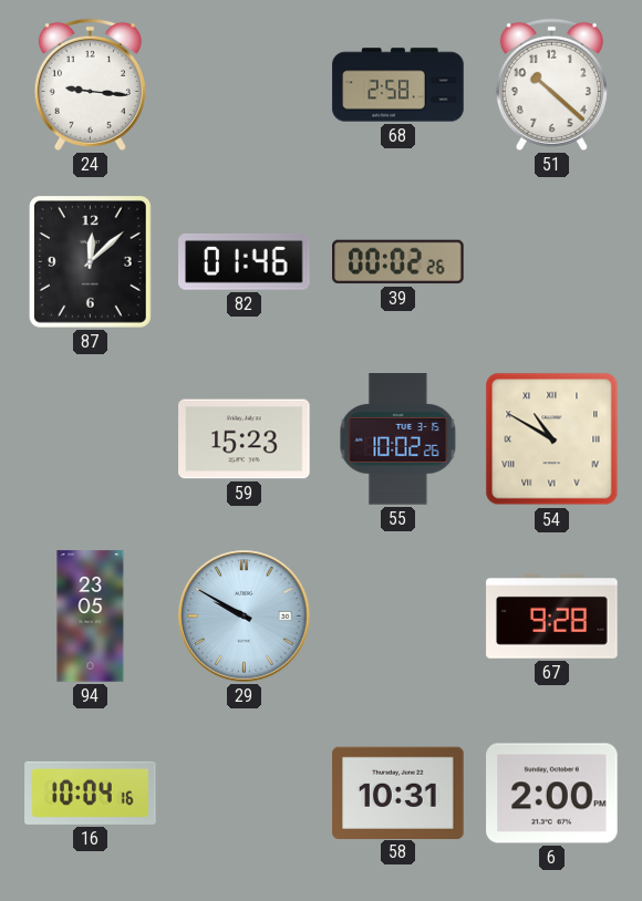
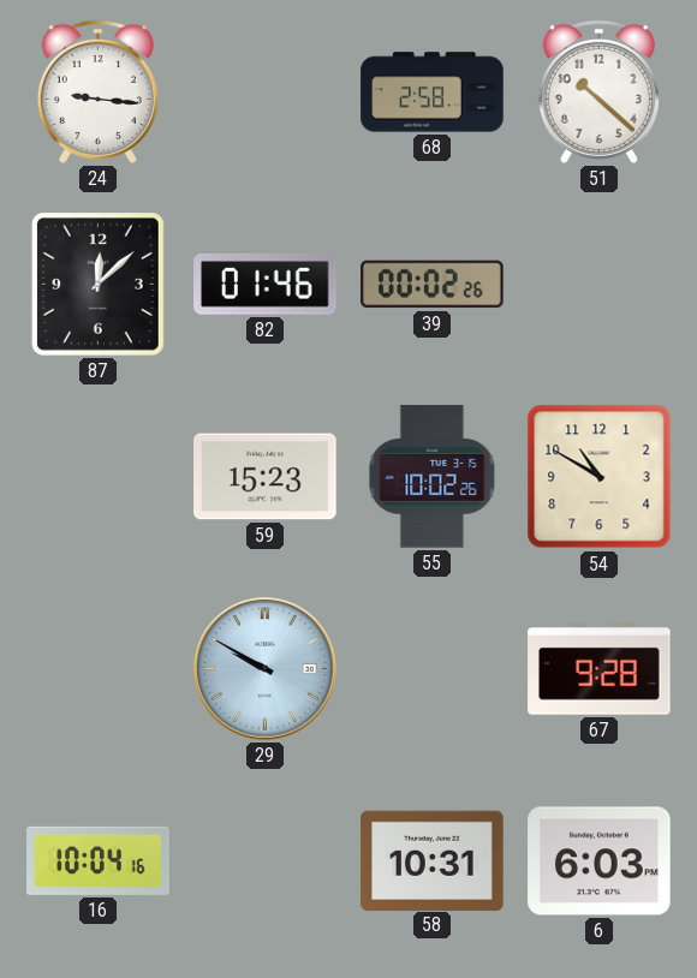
54 numerals: Roman -> Arabic
94: 23:05 -> none
6: 2:00 -> 6:03
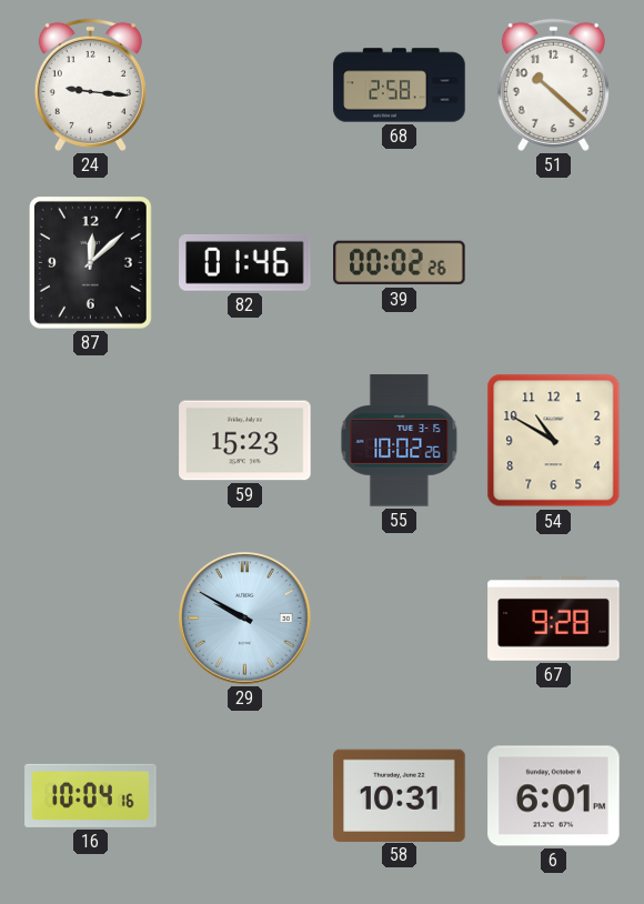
6: 6:03 -> 6:01
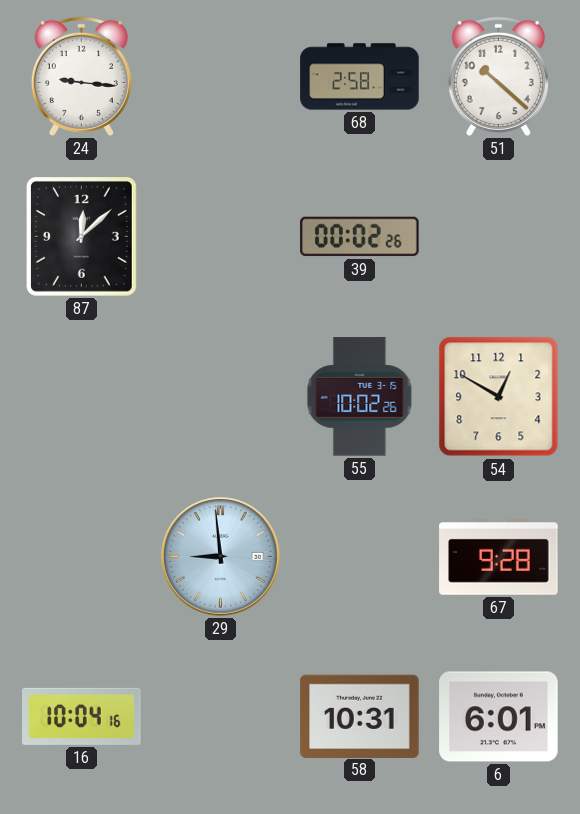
82: 01:46 -> none
59: 15:23 -> none
54: 10:50 -> 12:50
29: 9:50 -> 8:59
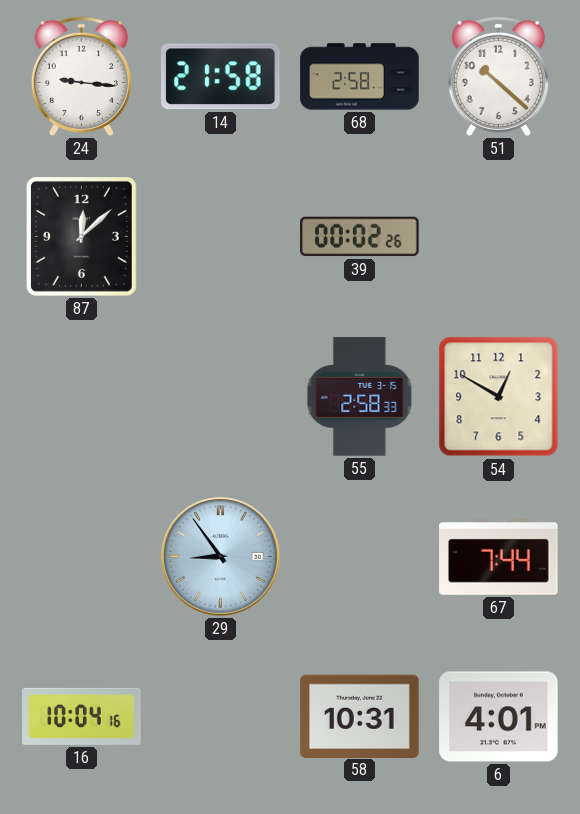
14: none -> 21:58
55: 10:02 -> 2:58
29: 8:59 -> 8:54
67: 9:28 -> 7:44
6: 6:01 -> 4:01
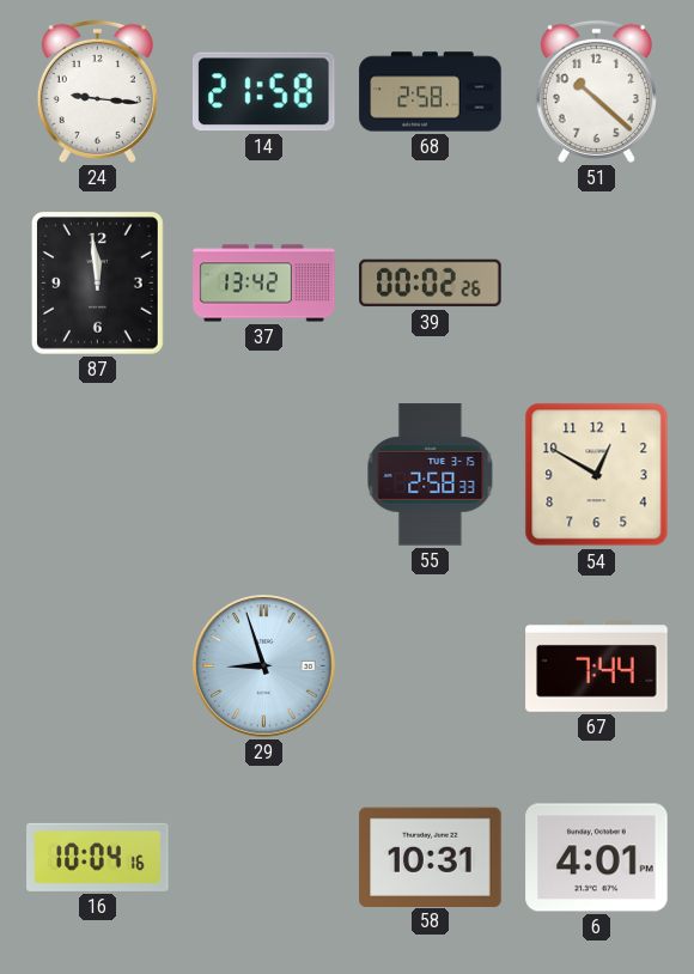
87: 12:08 -> 11:59
37: none -> 13:42
29: 8:54 -> 8:57
